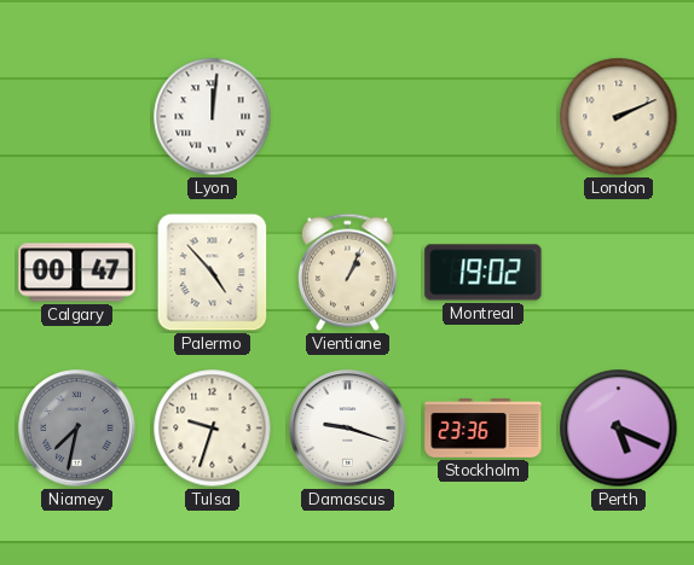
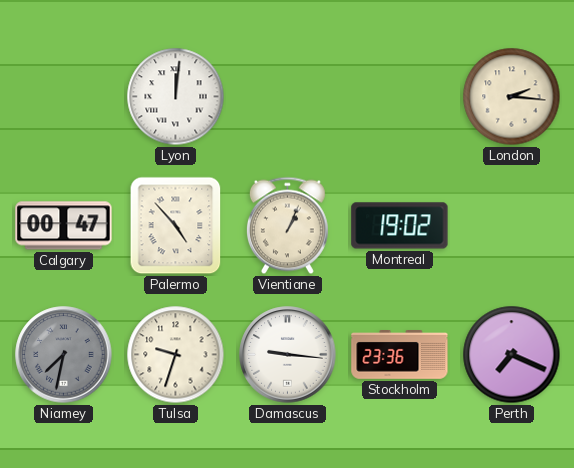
London: 2:11 -> 2:16
Damascus: 9:18 -> 9:16
Perth: 5:19 -> 7:19
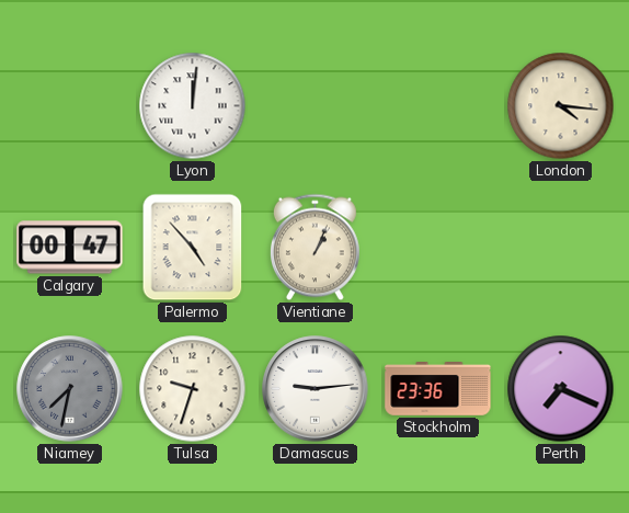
London: 2:16 -> 4:16
Montreal: 19:02 -> none
Damascus: 9:16 -> 9:14
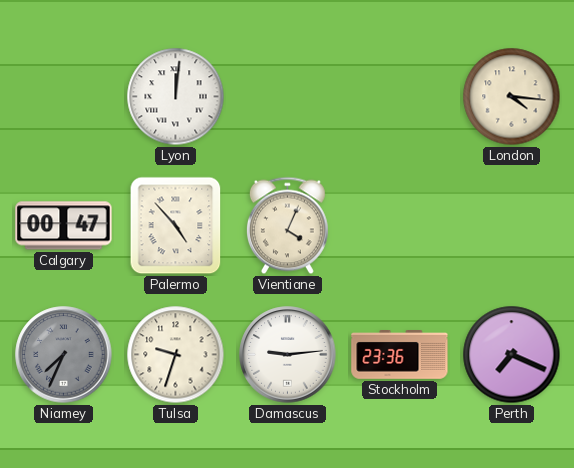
Vientiane: 1:04 -> 4:04
Niamey: 7:32 -> 7:34
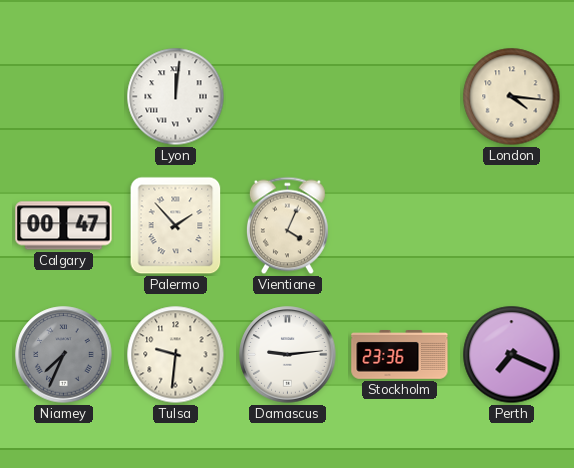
Palermo: 4:53 -> 1:53
Tulsa: 9:33 -> 9:31
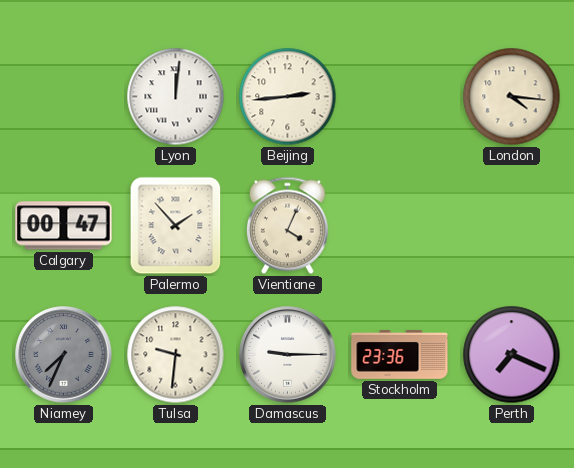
Beijing: none -> 2:44
Damascus: 9:14 -> 9:15
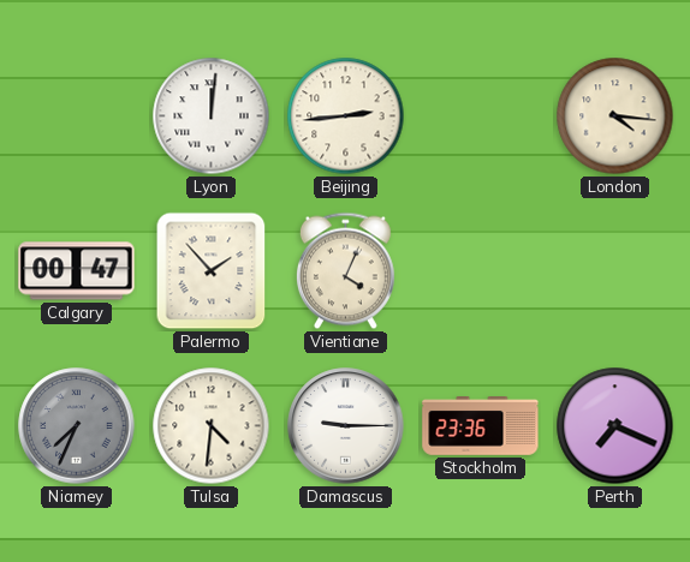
Tulsa: 9:31 -> 4:31
